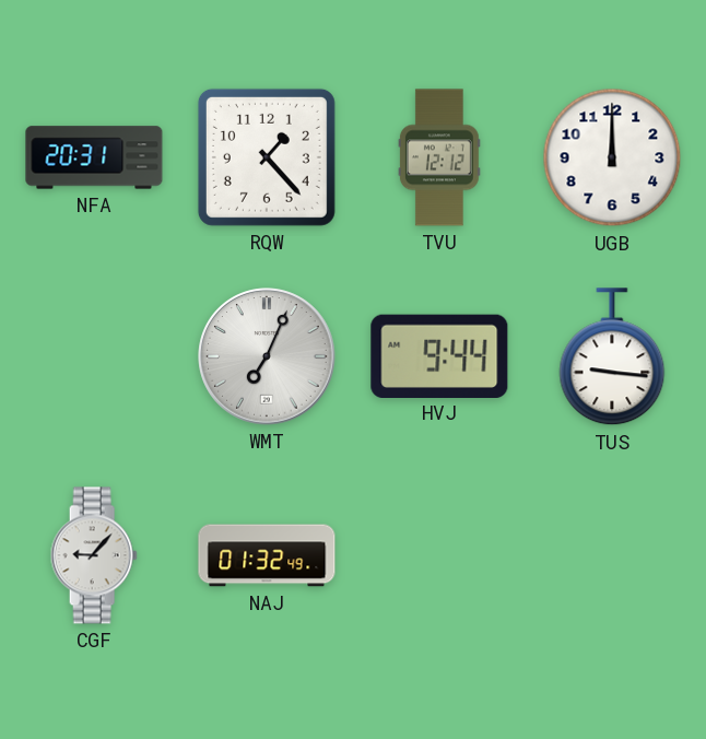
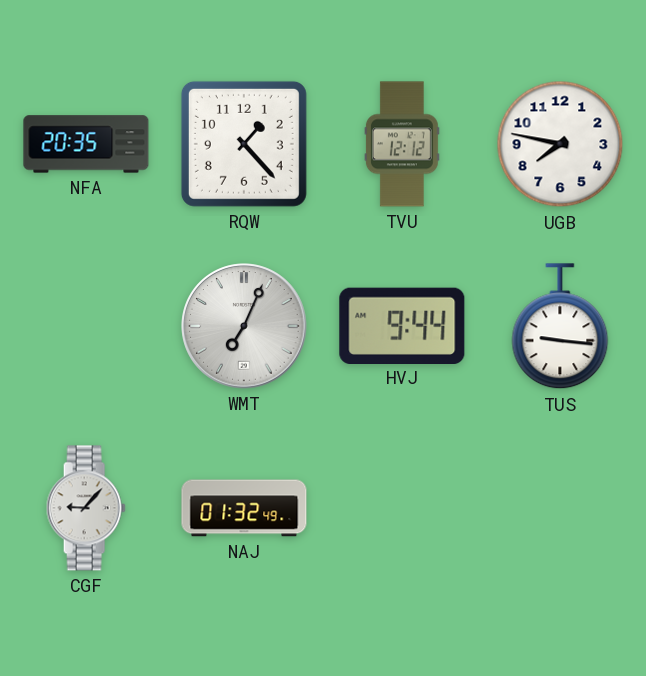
NFA: 20:31 -> 20:35
UGB: 12:00 -> 7:47
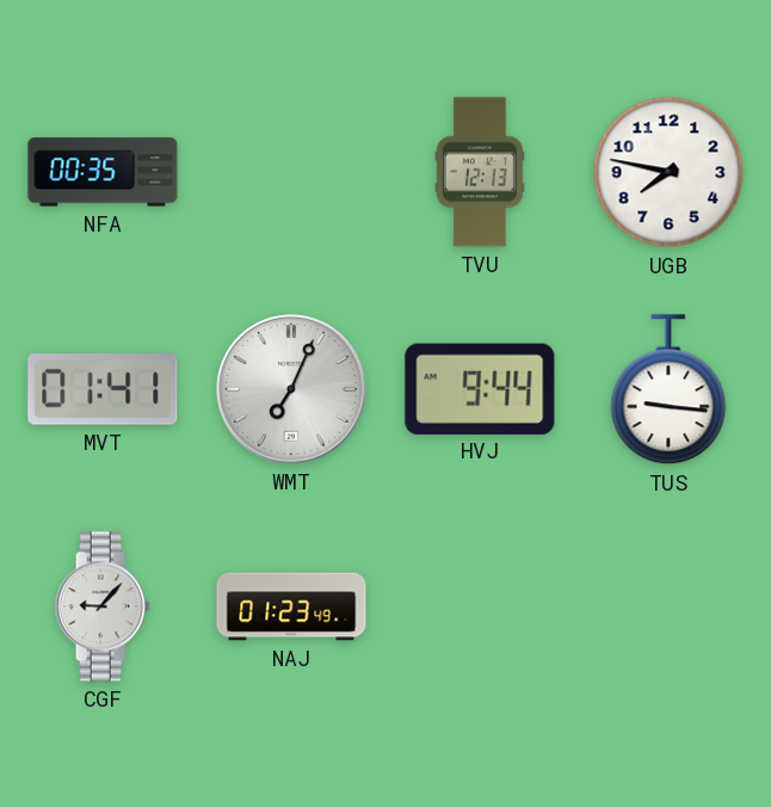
NFA: 20:35 -> 00:35
RQW: 1:23 -> none
TVU: 12:12 -> 12:13
MVT: none -> 01:41
NAJ: 01:32 -> 01:23
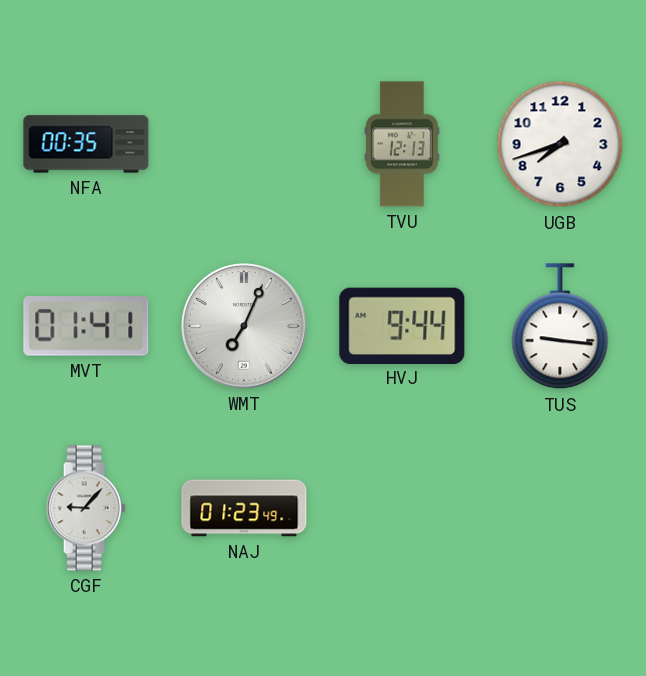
UGB: 7:47 -> 7:42
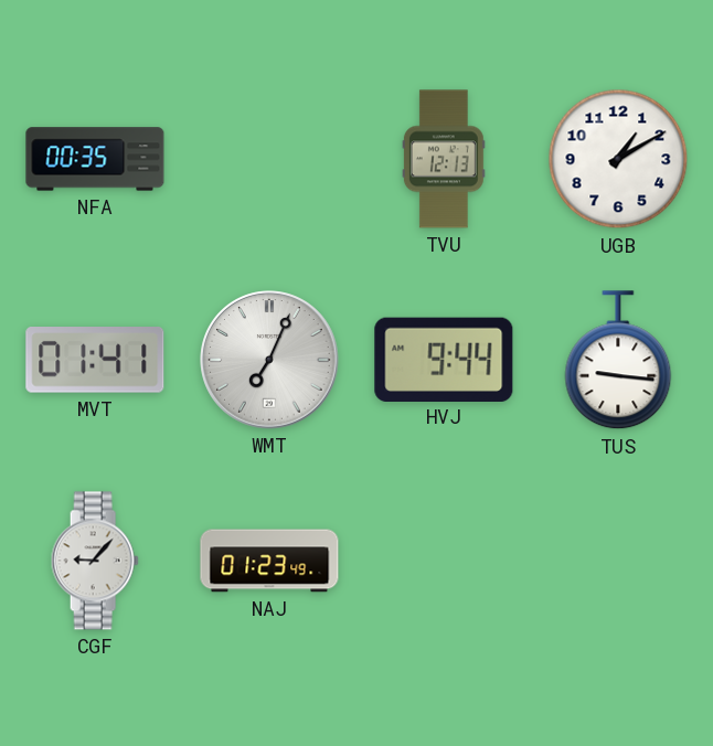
UGB: 7:42 -> 1:10
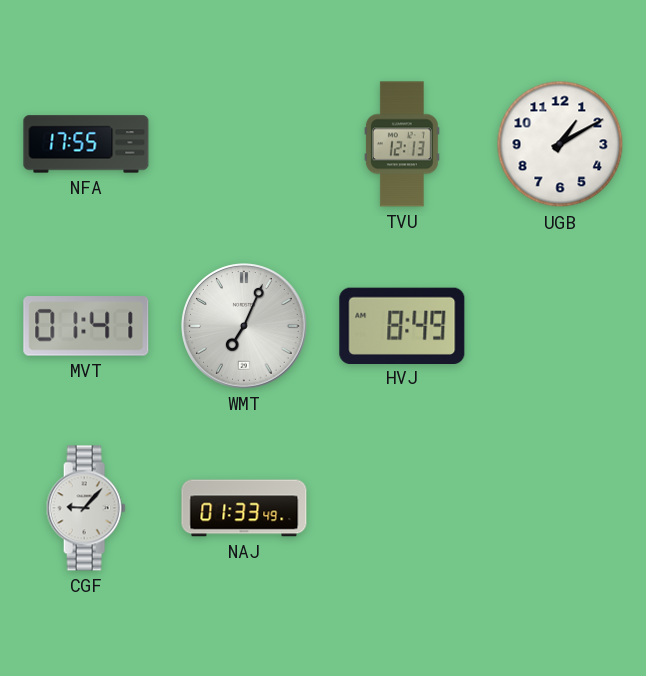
NFA: 00:35 -> 17:55
HVJ: 9:44 -> 8:49
TUS: 9:16 -> none
NAJ: 01:23 -> 01:33
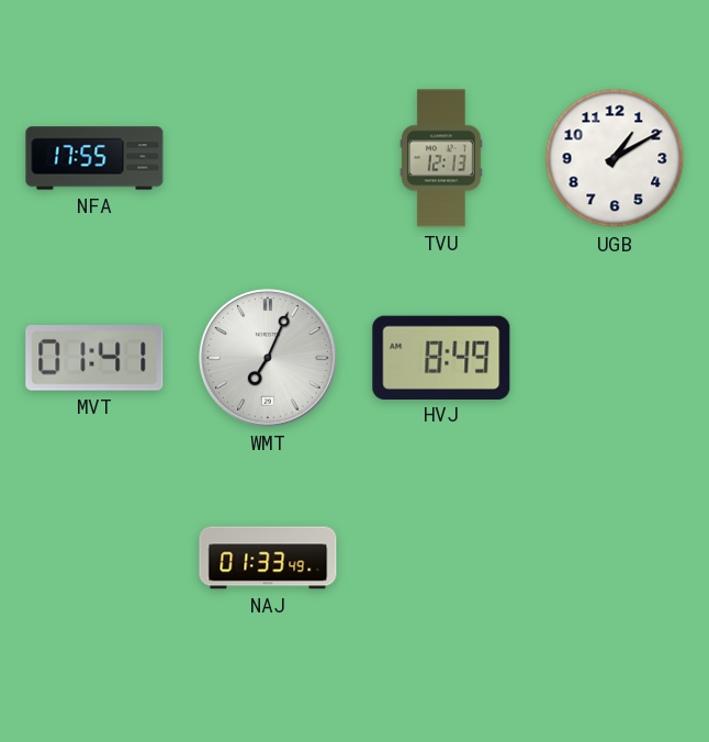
CGF: 9:07 -> none
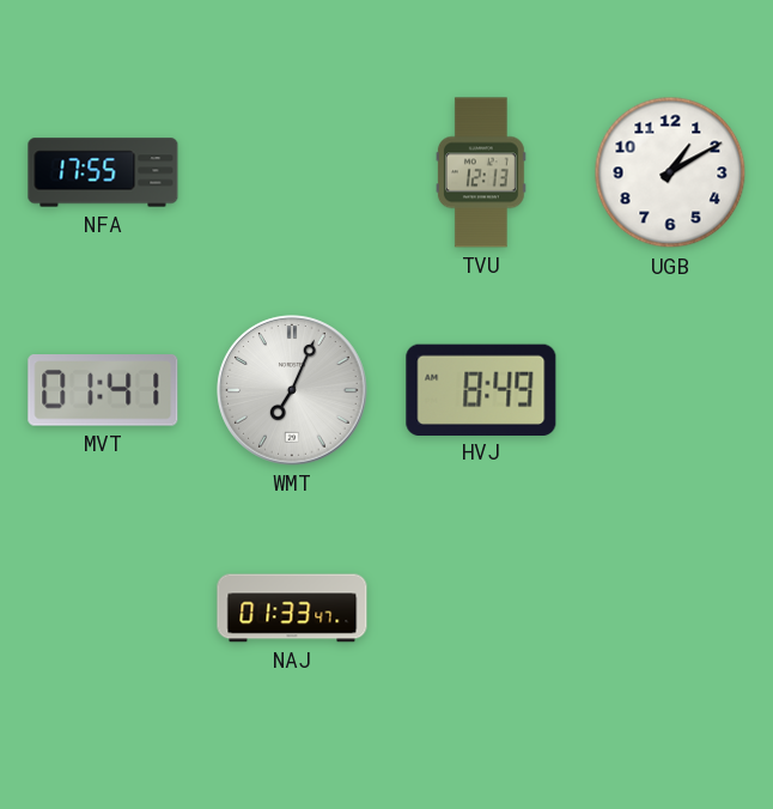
NAJ: 01:33:49 -> 01:33:47
